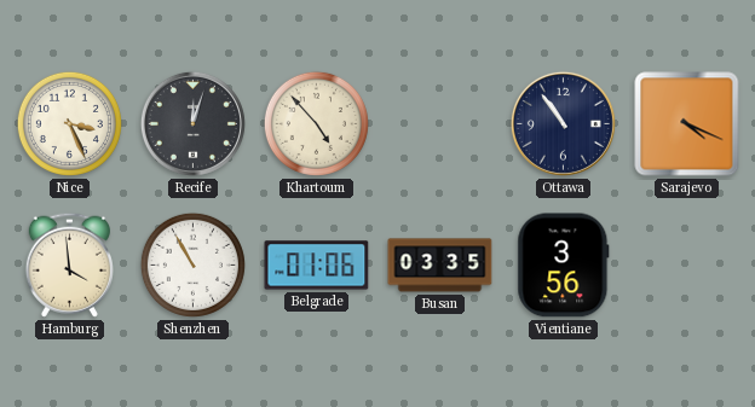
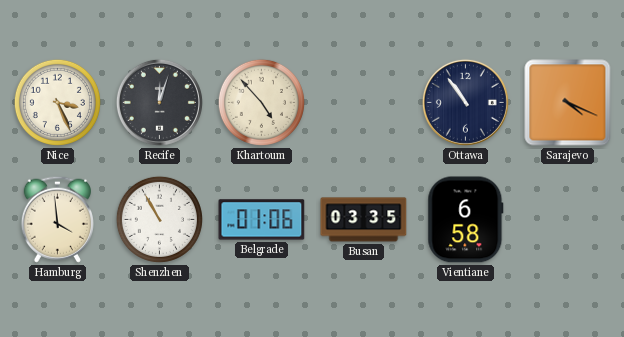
Vientiane: 3:56 -> 6:58
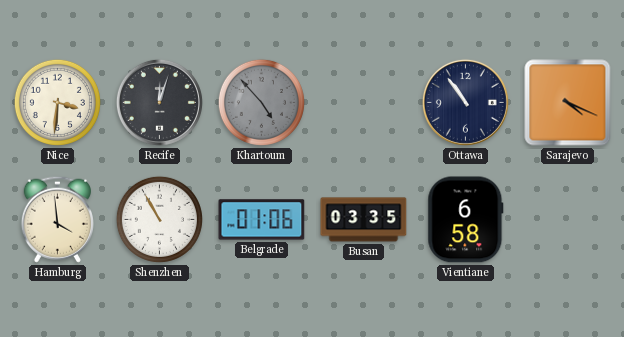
Nice: 3:26 -> 3:31
Khartoum dial: cream -> grey
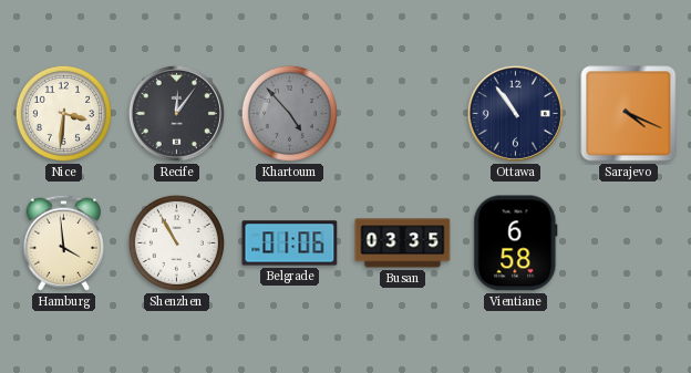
Recife: 12:03 -> 12:06
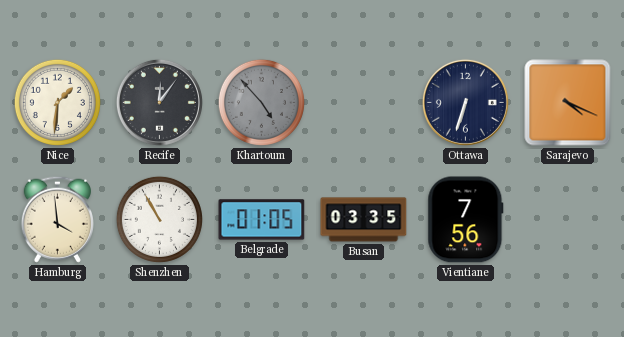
Nice: 3:31 -> 1:31
Ottawa: 10:54 -> 6:33
Belgrade: 01:06 -> 01:05
Vientiane: 6:58 -> 7:56
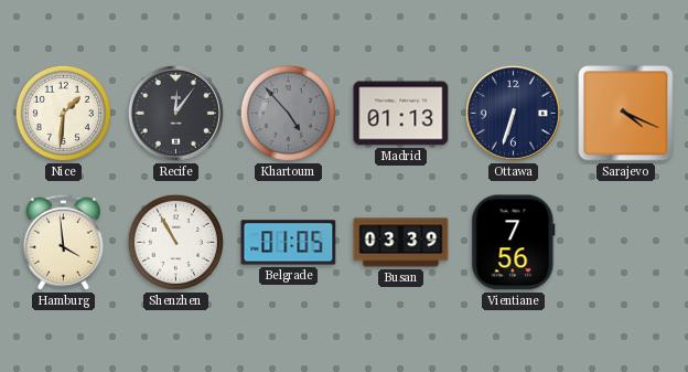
Madrid: none -> 01:13
Busan: 03:35 -> 03:39
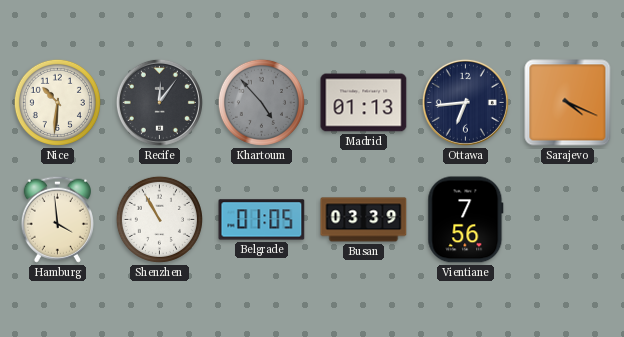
Nice: 1:31 -> 10:31
Ottawa: 6:33 -> 6:44
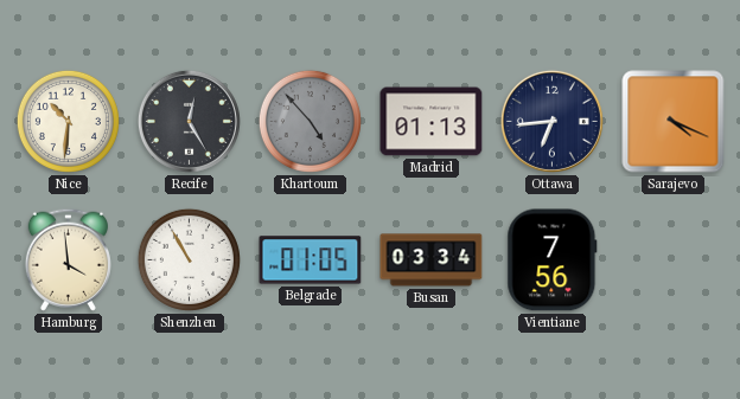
Recife: 12:06 -> 12:25
Busan: 03:39 -> 03:34
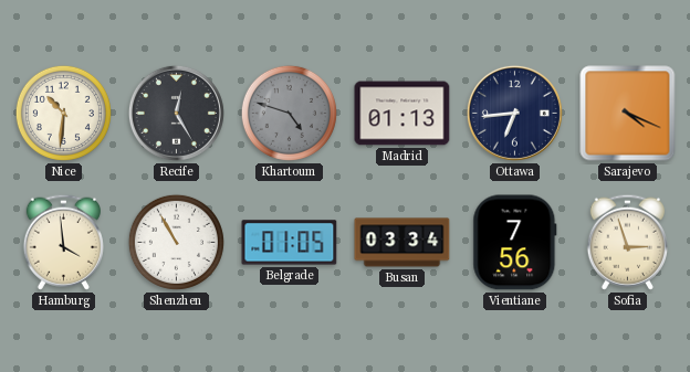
Khartoum: 4:53 -> 4:48
Sofia: none -> 2:57
